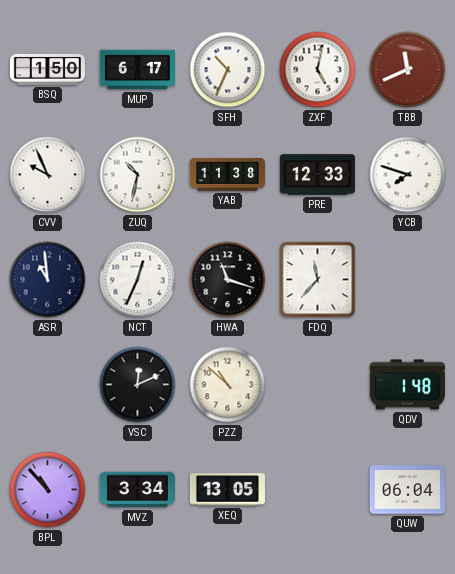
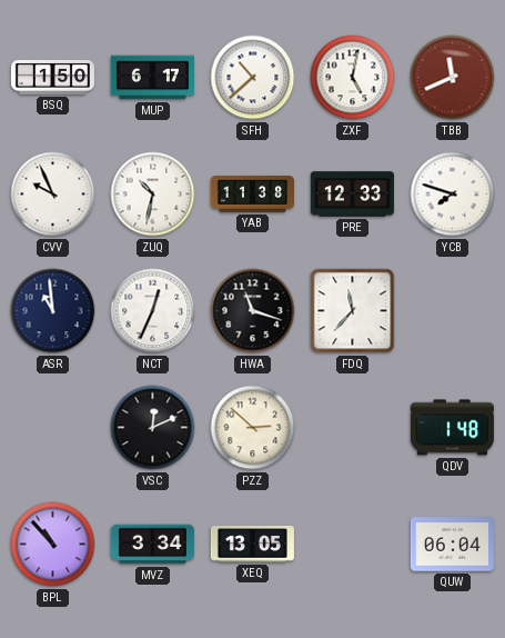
SFH: 10:34 -> 10:38
PZZ: 10:52 -> 2:52
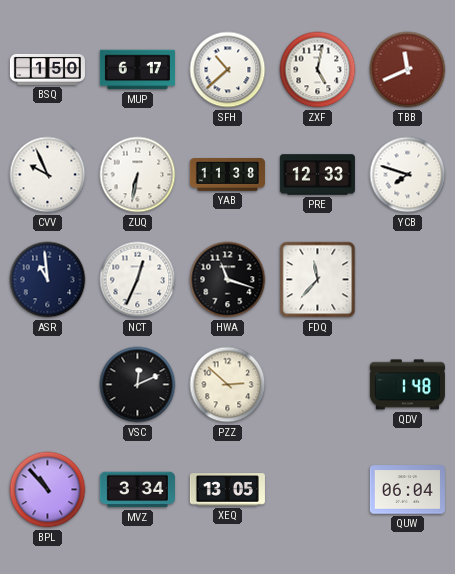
ZUQ: 10:32 -> 6:32
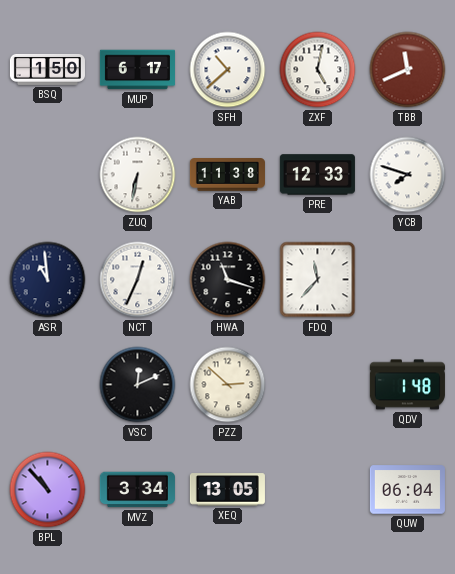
CVV: 9:56 -> none
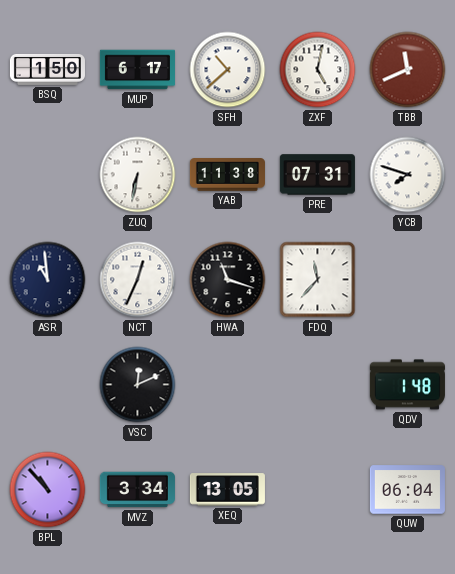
PRE: 12:33 -> 07:31
PZZ: 2:52 -> none
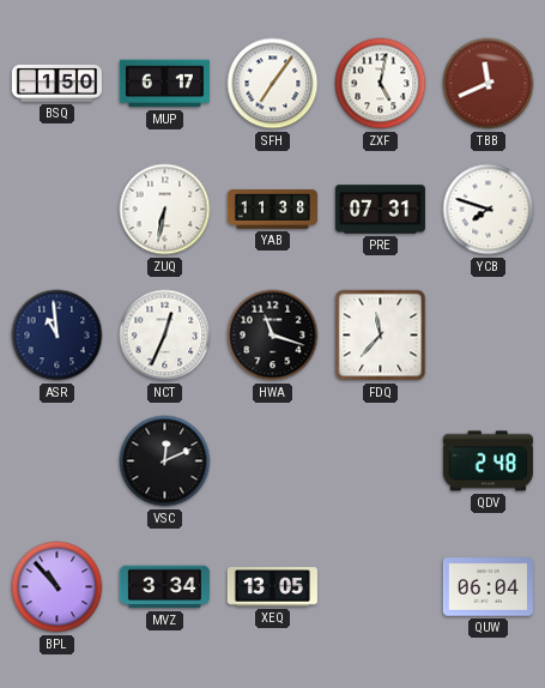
SFH: 10:38 -> 7:06
QDV: 1:48 -> 2:48
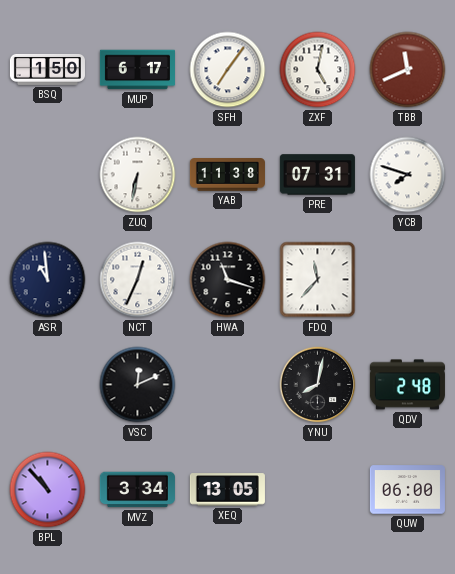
YNU: none -> 8:02
QUW: 06:04 -> 06:00
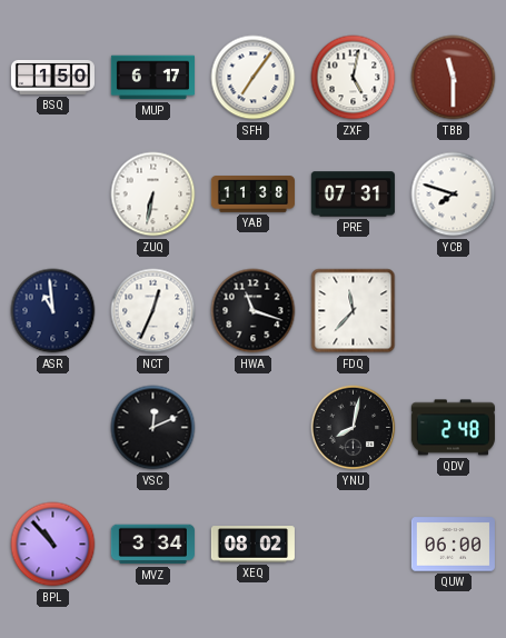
TBB: 11:41 -> 11:30
XEQ: 13:05 -> 08:02
